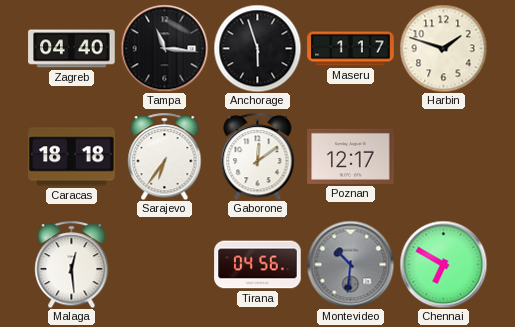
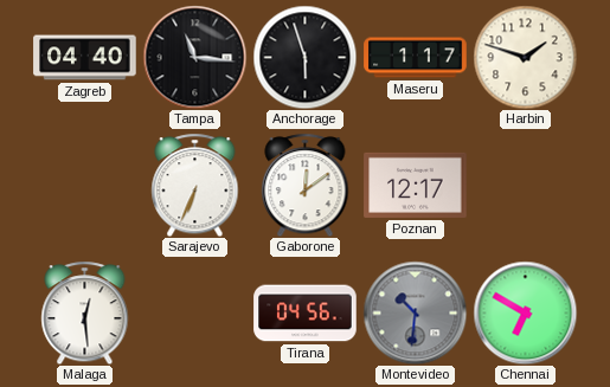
Caracas: 18:18 -> none
Sarajevo: 6:36 -> 6:34
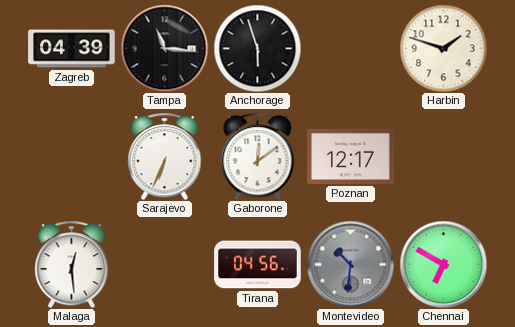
Zagreb: 04:40 -> 04:39
Maseru: 1:17 -> none
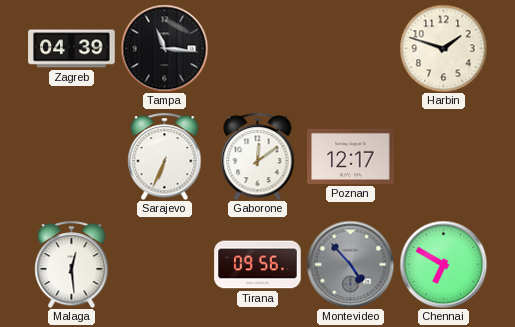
Anchorage: 5:57 -> none
Tirana: 04:56 -> 09:56
Montevideo: 10:31 -> 4:53
